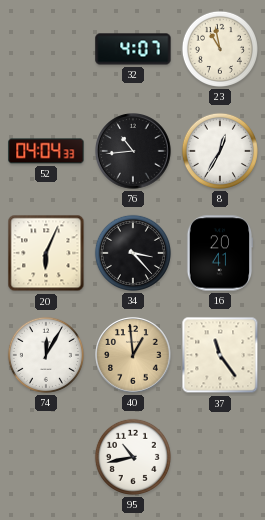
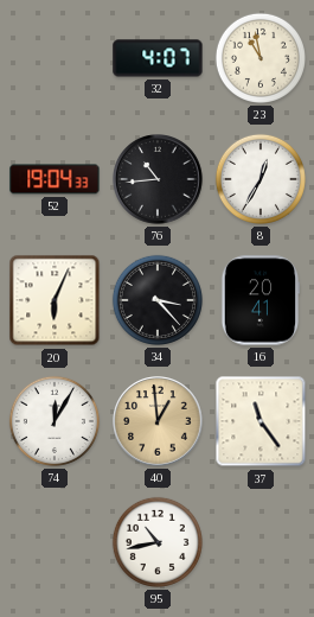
52: 04:04 -> 19:04
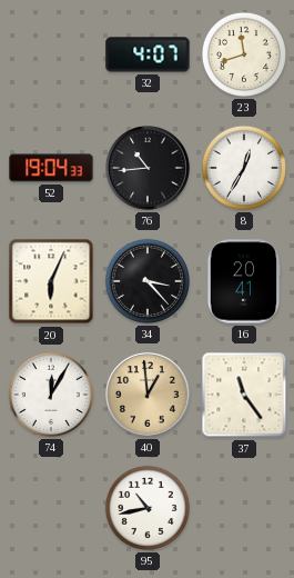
23: 10:58 -> 11:42
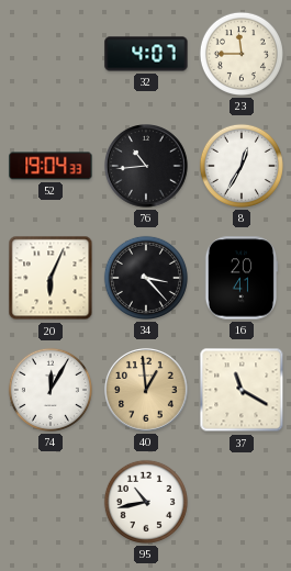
23: 11:42 -> 11:45
37: 11:24 -> 11:20
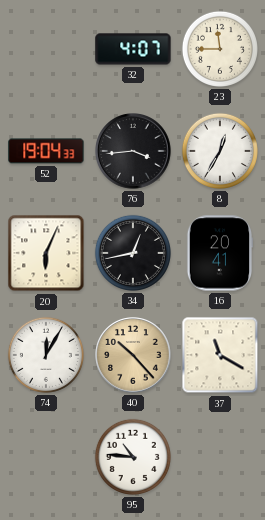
76: 10:44 -> 3:44
34: 3:23 -> 12:43
40: 12:59 -> 10:23
95: 10:43 -> 10:46
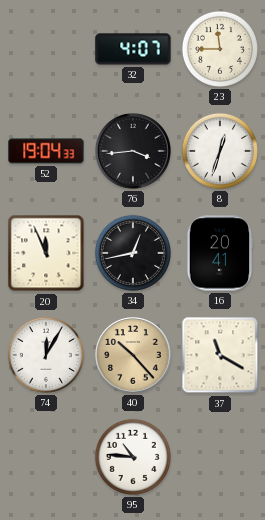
8: 12:35 -> 12:33
20: 6:04 -> 11:56
